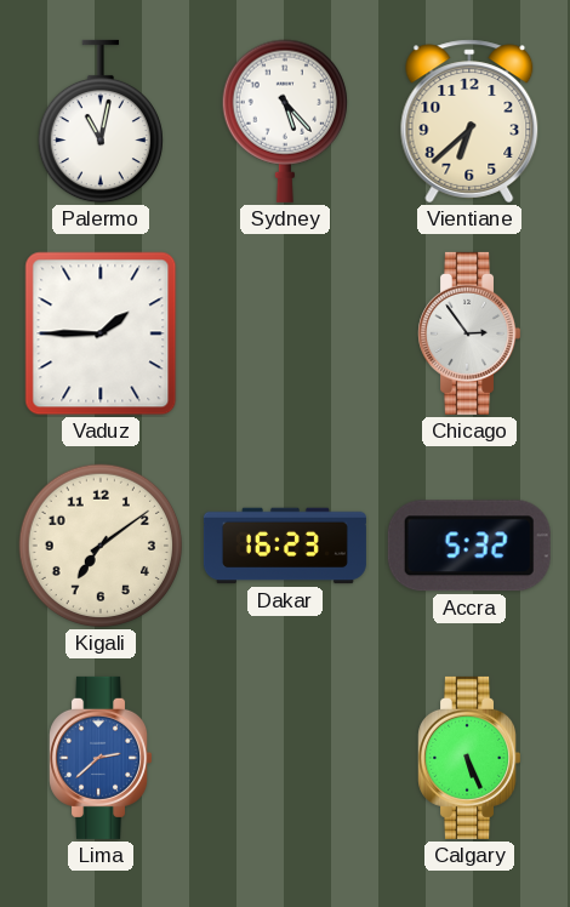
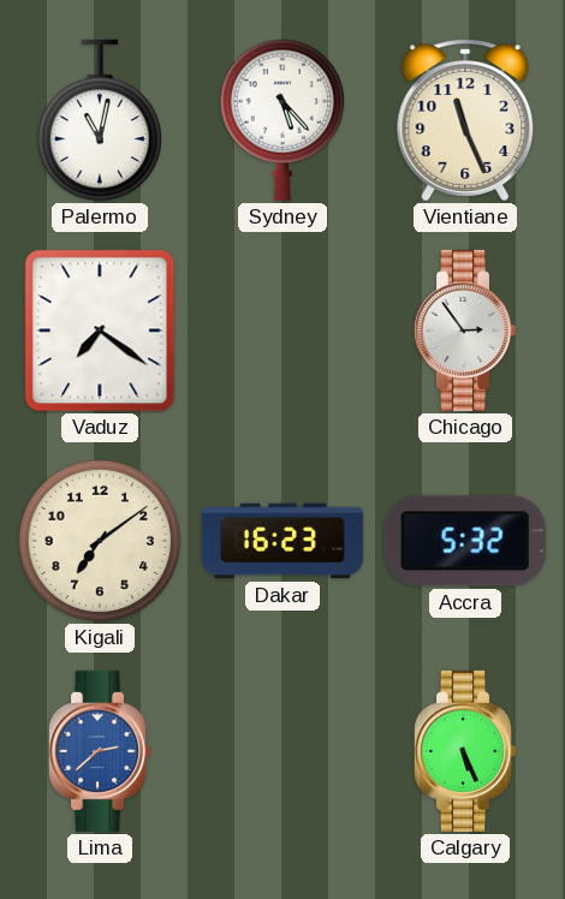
Vientiane: 6:38 -> 11:26
Vaduz: 1:45 -> 7:21
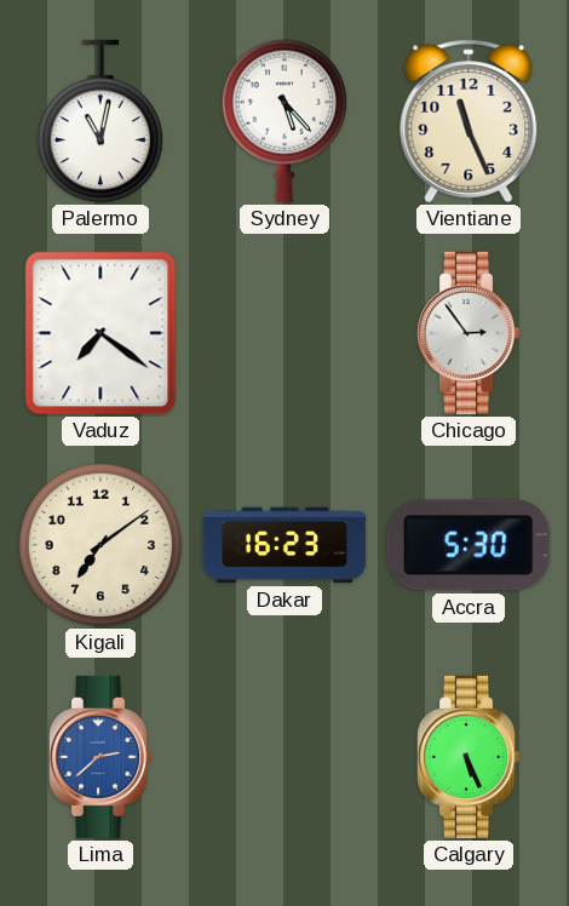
Accra: 5:32 -> 5:30
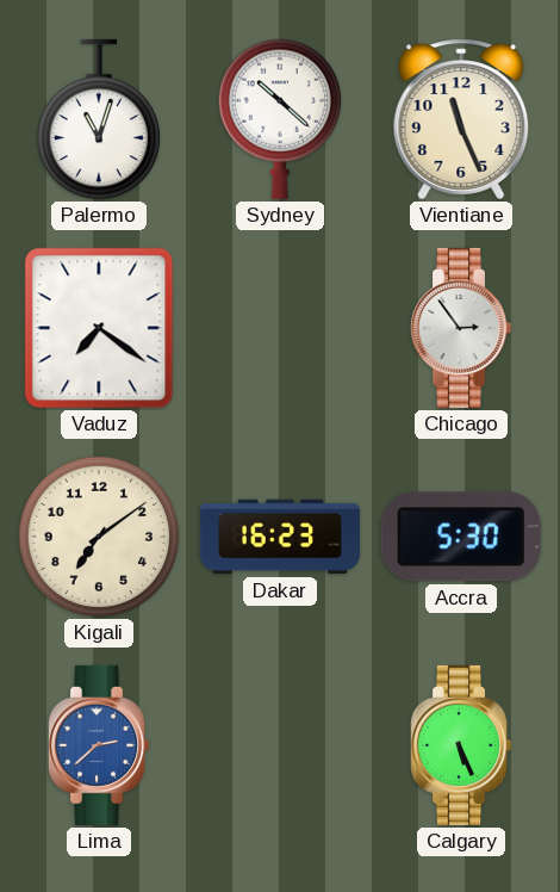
Palermo: 11:02 -> 11:03
Sydney: 5:23 -> 10:22
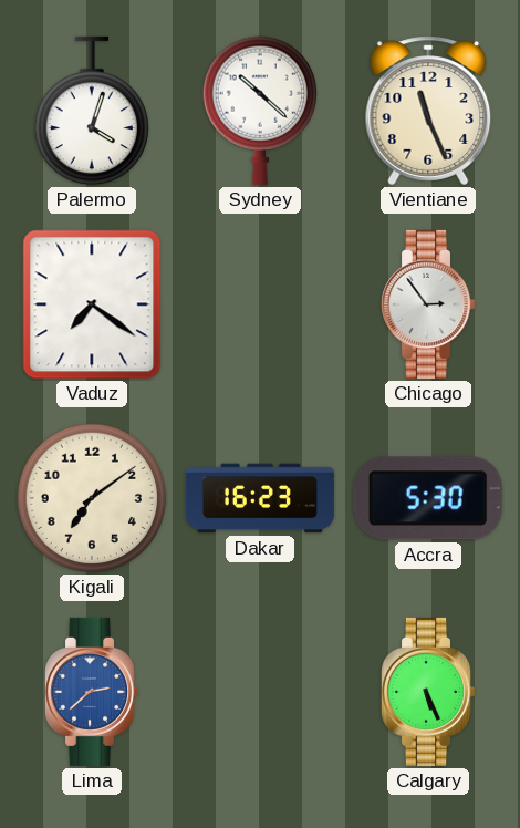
Palermo: 11:03 -> 4:03
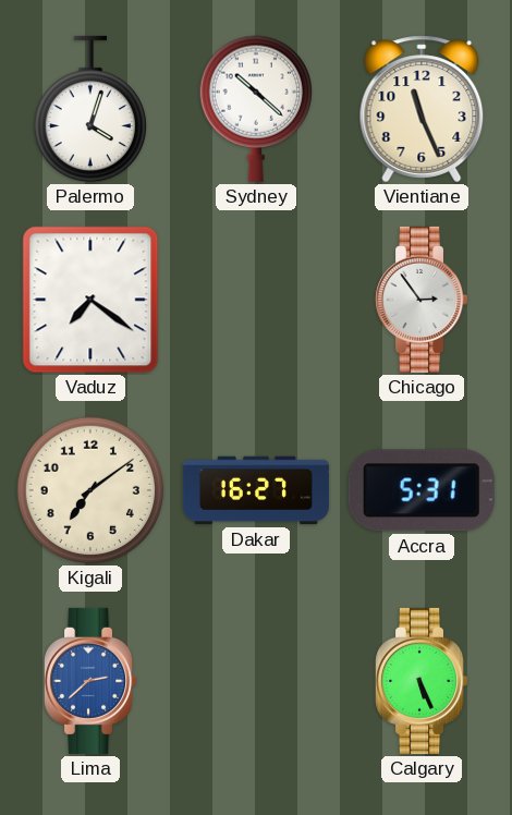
Dakar: 16:23 -> 16:27
Accra: 5:30 -> 5:31
